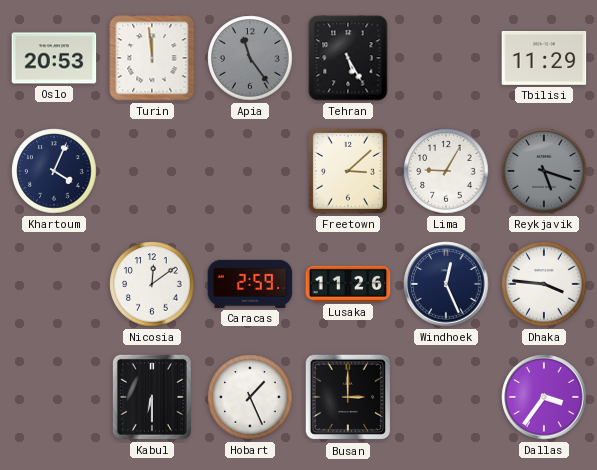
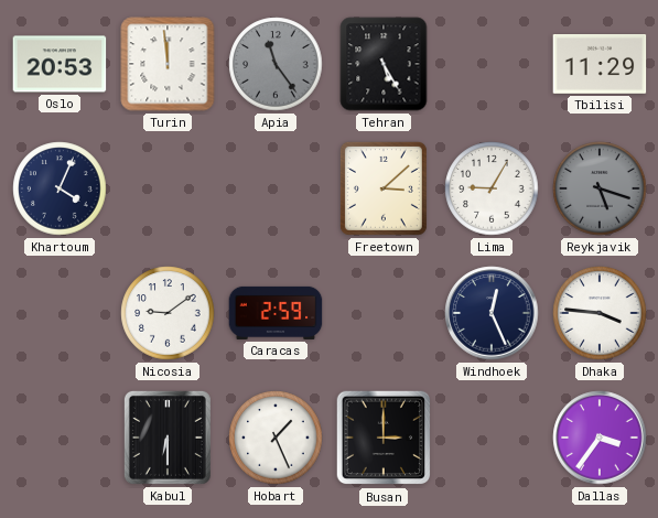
Nicosia: 12:09 -> 9:09
Lusaka: 11:26 -> none
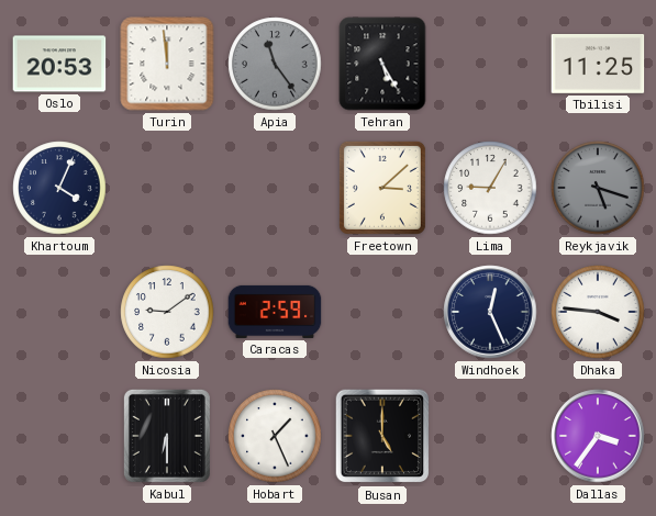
Tbilisi: 11:29 -> 11:25
Busan: 3:00 -> 5:00
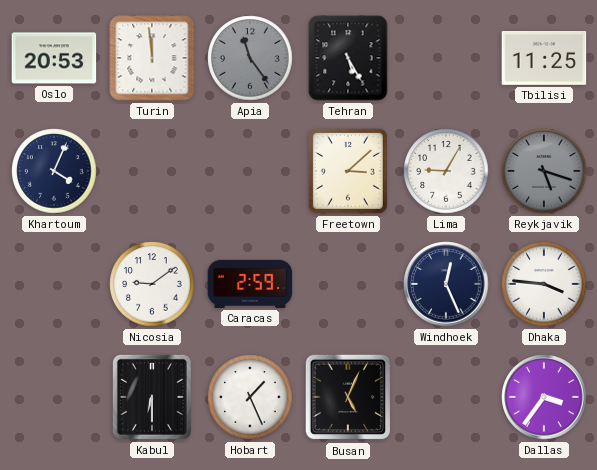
Busan: 5:00 -> 5:04
